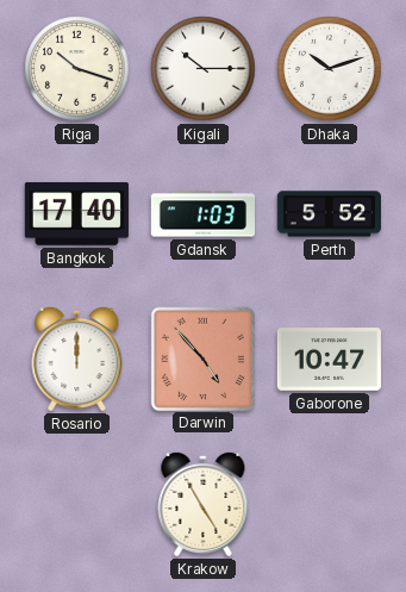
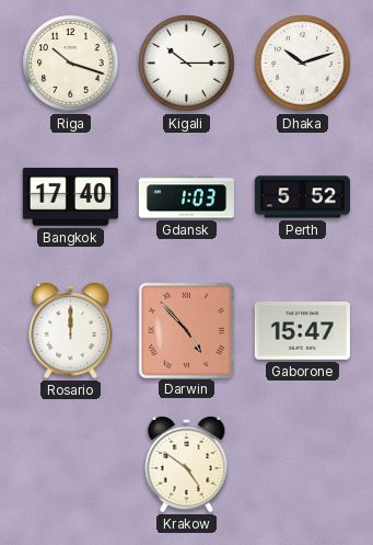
Gaborone: 10:47 -> 15:47
Krakow: 4:55 -> 4:51
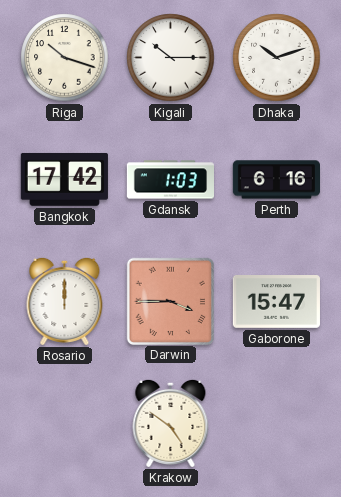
Bangkok: 17:40 -> 17:42
Perth: 5:52 -> 6:16
Darwin: 4:53 -> 3:45
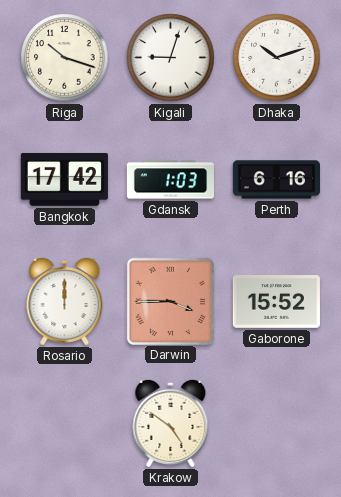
Kigali: 10:15 -> 9:03
Gaborone: 15:47 -> 15:52
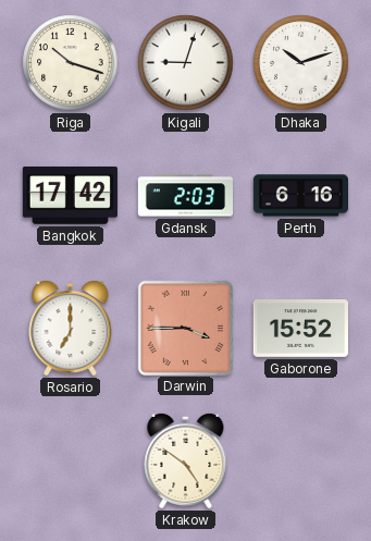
Gdansk: 1:03 -> 2:03
Rosario: 12:00 -> 7:00
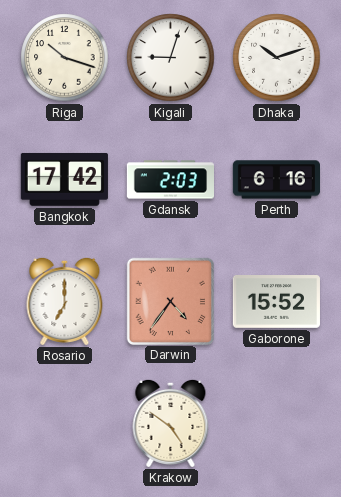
Darwin: 3:45 -> 4:36
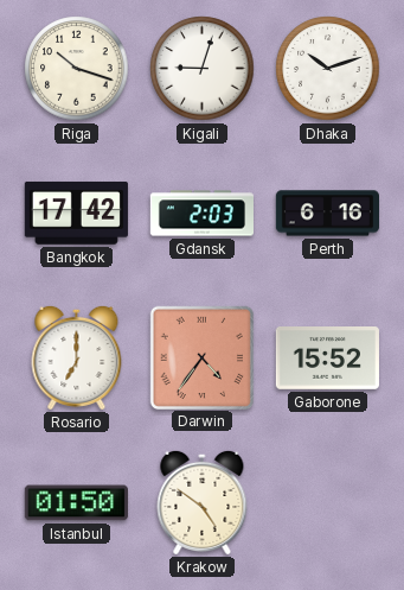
Istanbul: none -> 01:50
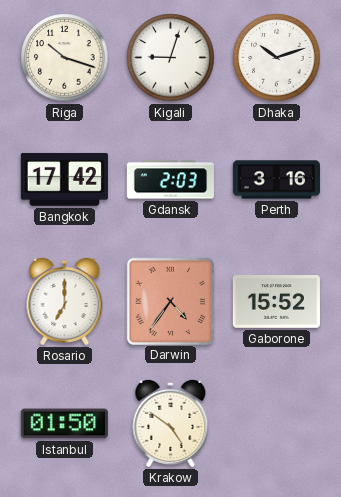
Perth: 6:16 -> 3:16
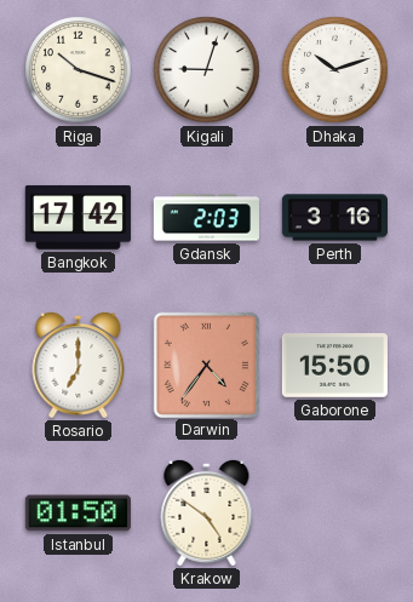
Gaborone: 15:52 -> 15:50
